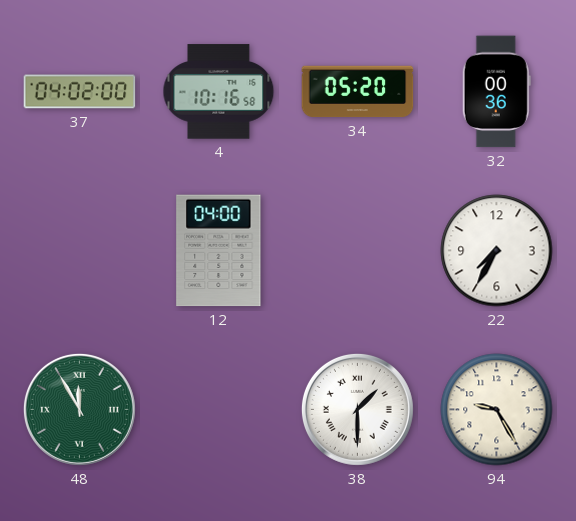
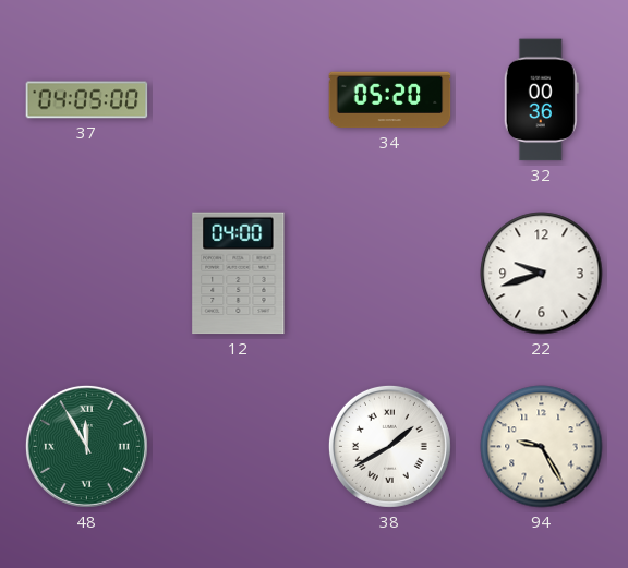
37: 04:02 -> 04:05
4: 10:16 -> none
22: 7:35 -> 9:42
38: 1:30 -> 1:40
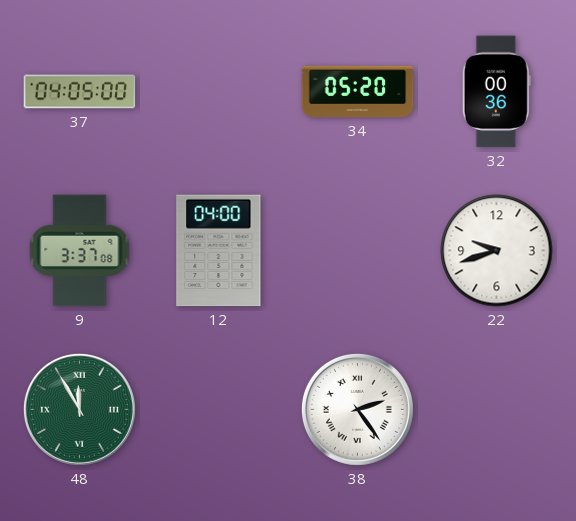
9: none -> 3:37
38: 1:40 -> 2:24
94: 9:25 -> none
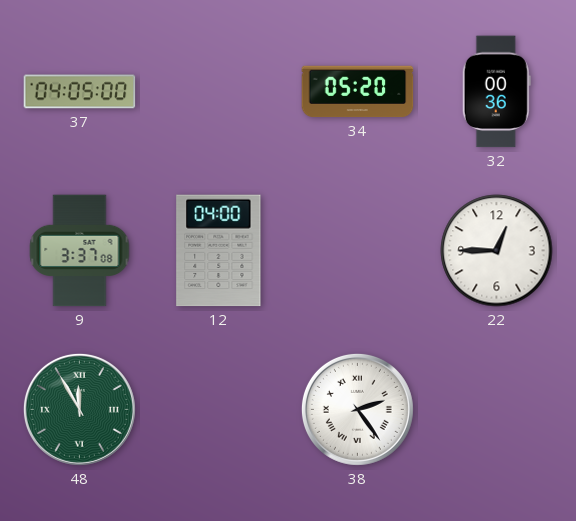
22: 9:42 -> 12:45
